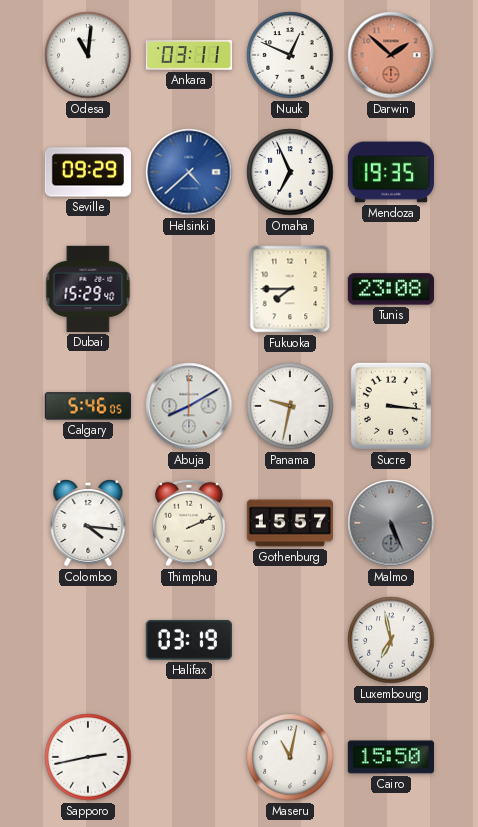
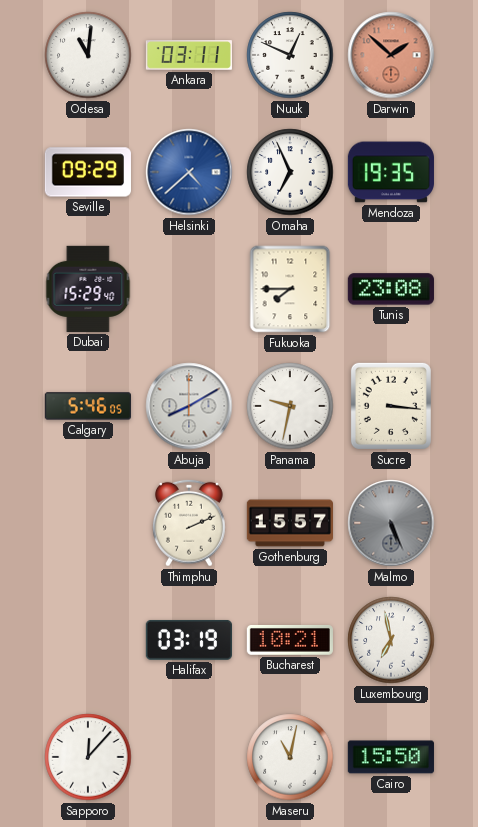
Colombo: 4:16 -> none
Bucharest: none -> 10:21
Sapporo: 2:43 -> 12:07
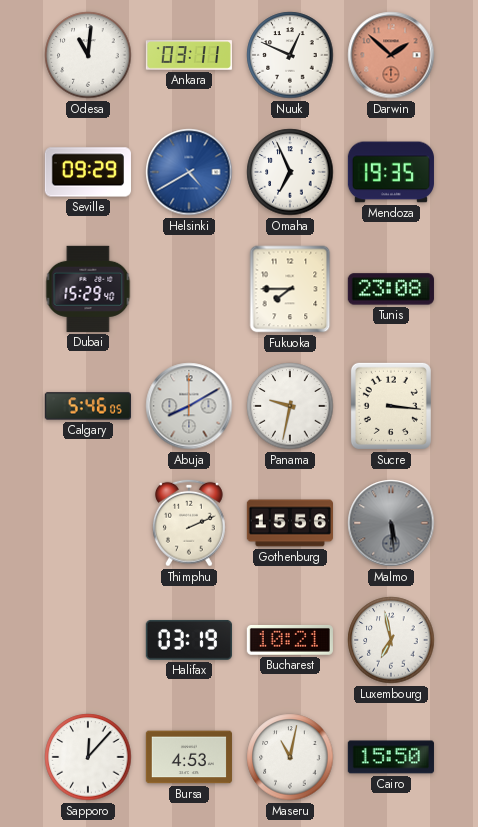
Helsinki: 4:38 -> 4:40
Gothenburg: 15:57 -> 15:56
Malmo: 5:26 -> 5:29
Bursa: none -> 4:53
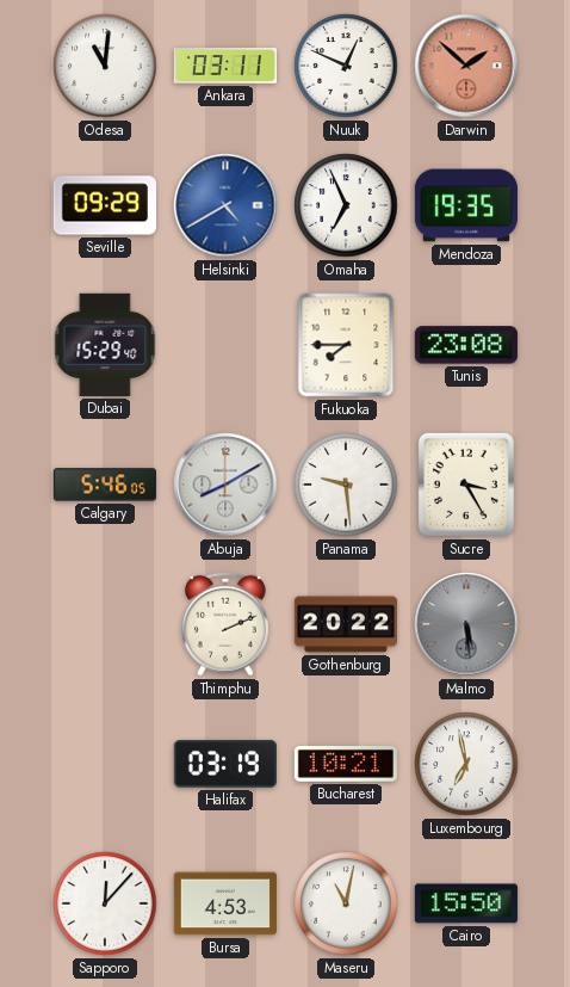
Panama: 9:32 -> 9:29
Sucre: 3:16 -> 3:25
Gothenburg: 15:56 -> 20:22
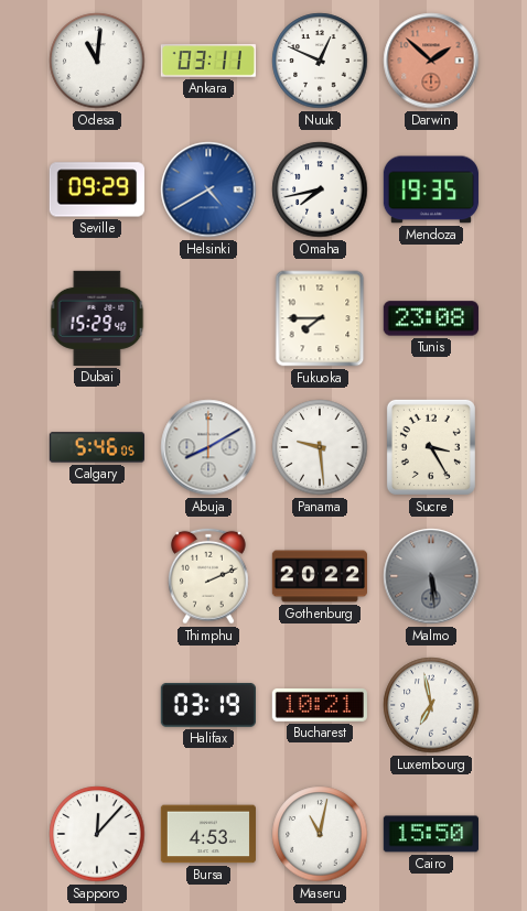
Omaha: 6:56 -> 7:43
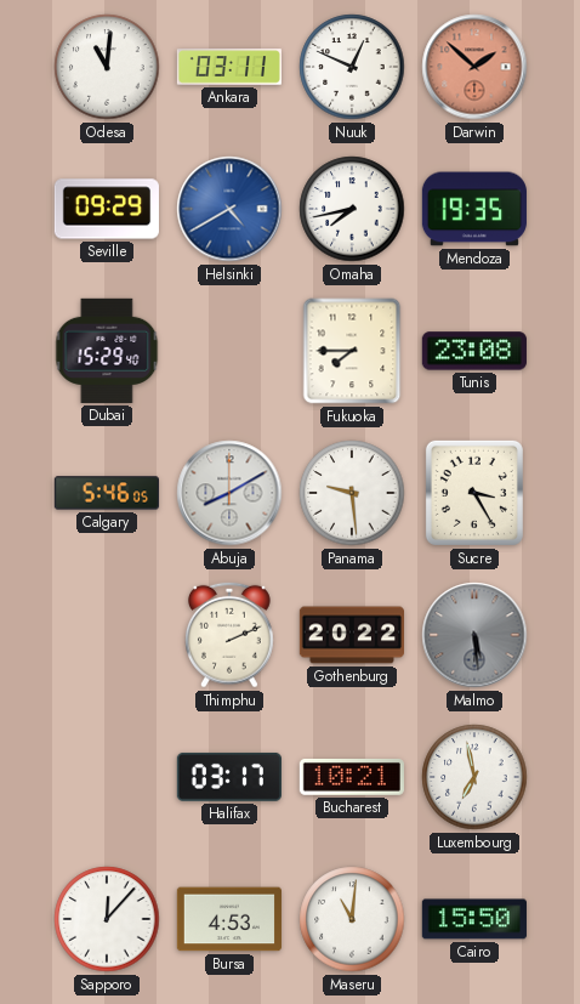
Halifax: 03:19 -> 03:17
Maseru: 11:02 -> 11:01
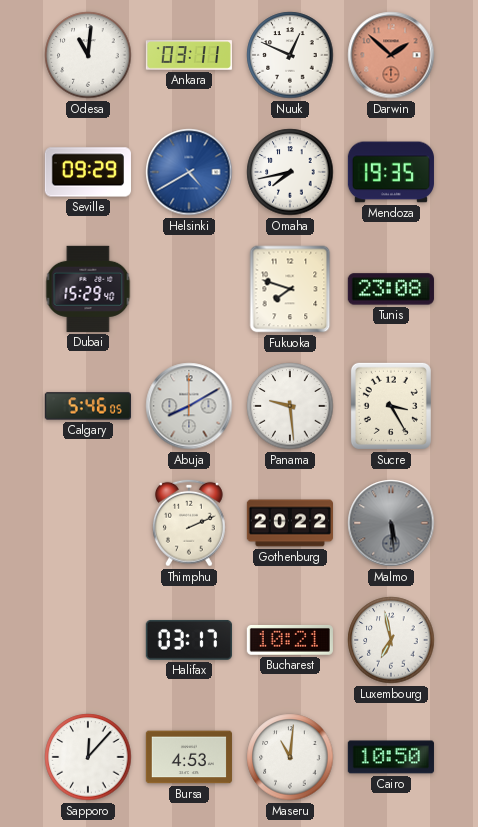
Fukuoka: 7:45 -> 7:48
Cairo: 15:50 -> 10:50
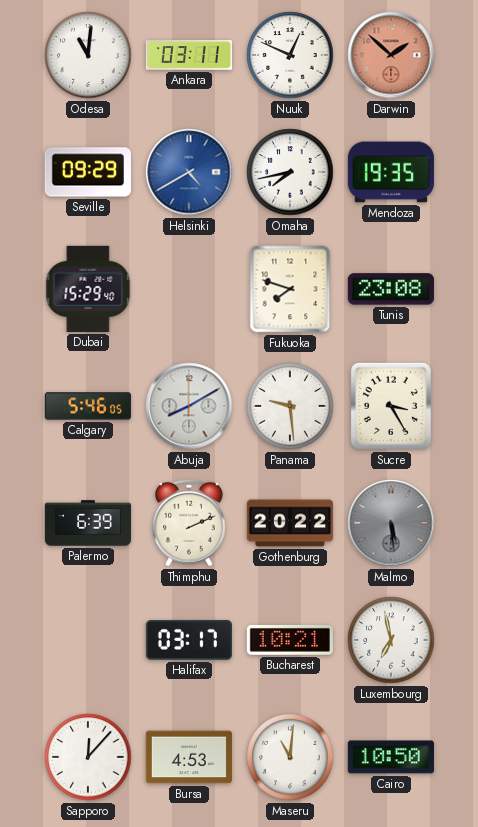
Palermo: none -> 6:39
